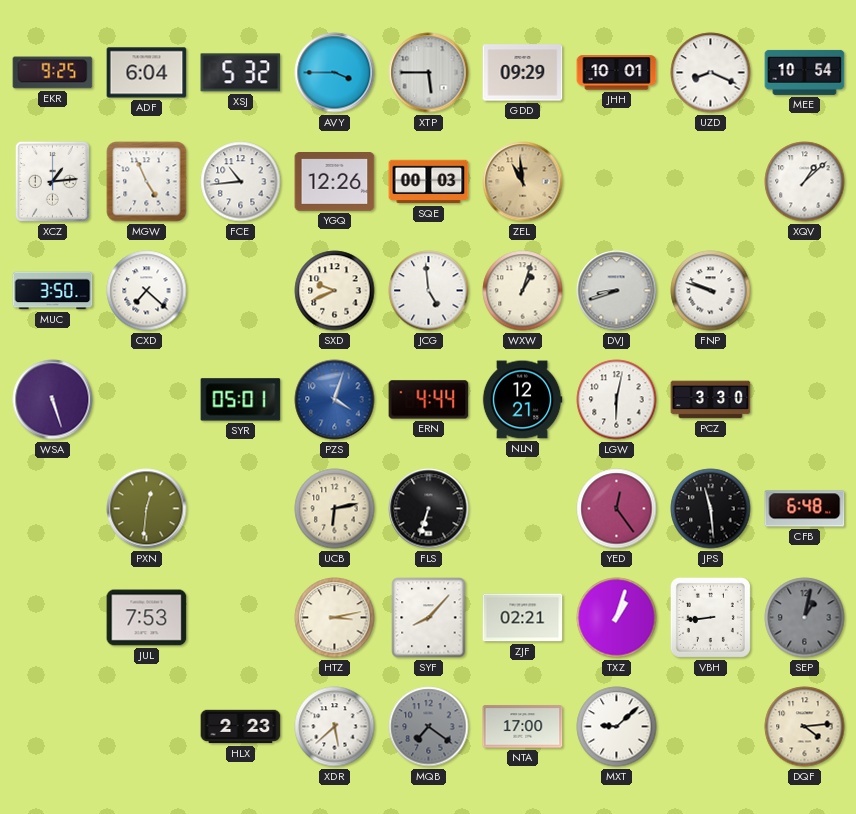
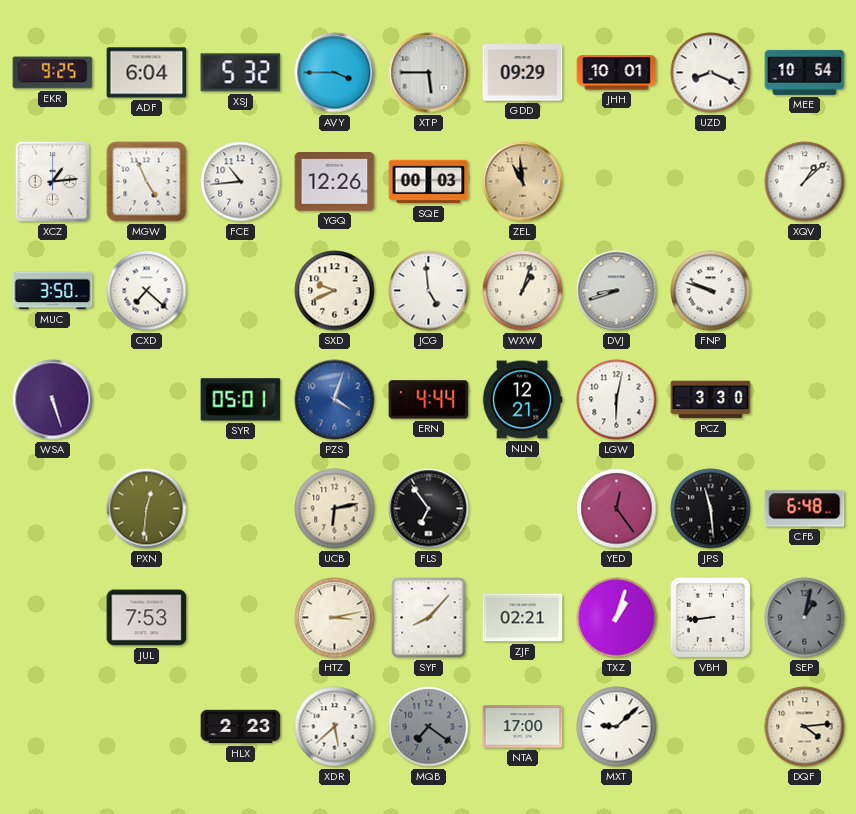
FLS: 6:33 -> 6:54
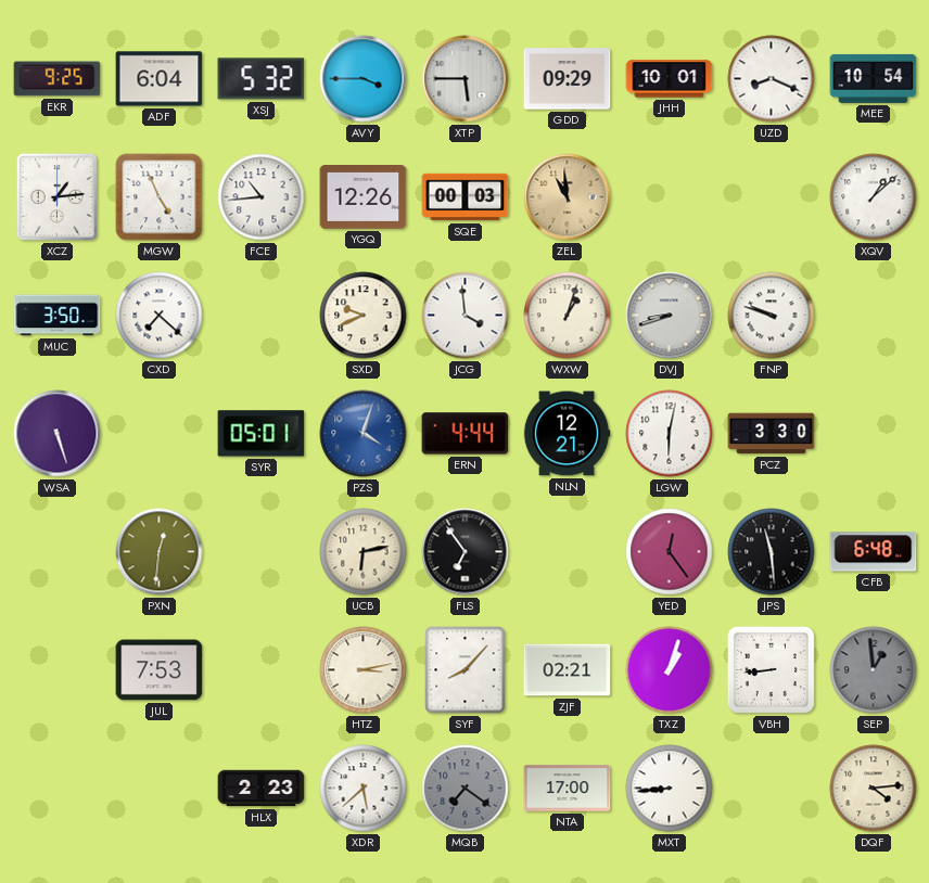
JCG: 4:59 -> 3:59
SEP: 1:02 -> 12:59
MXT: 9:08 -> 8:44
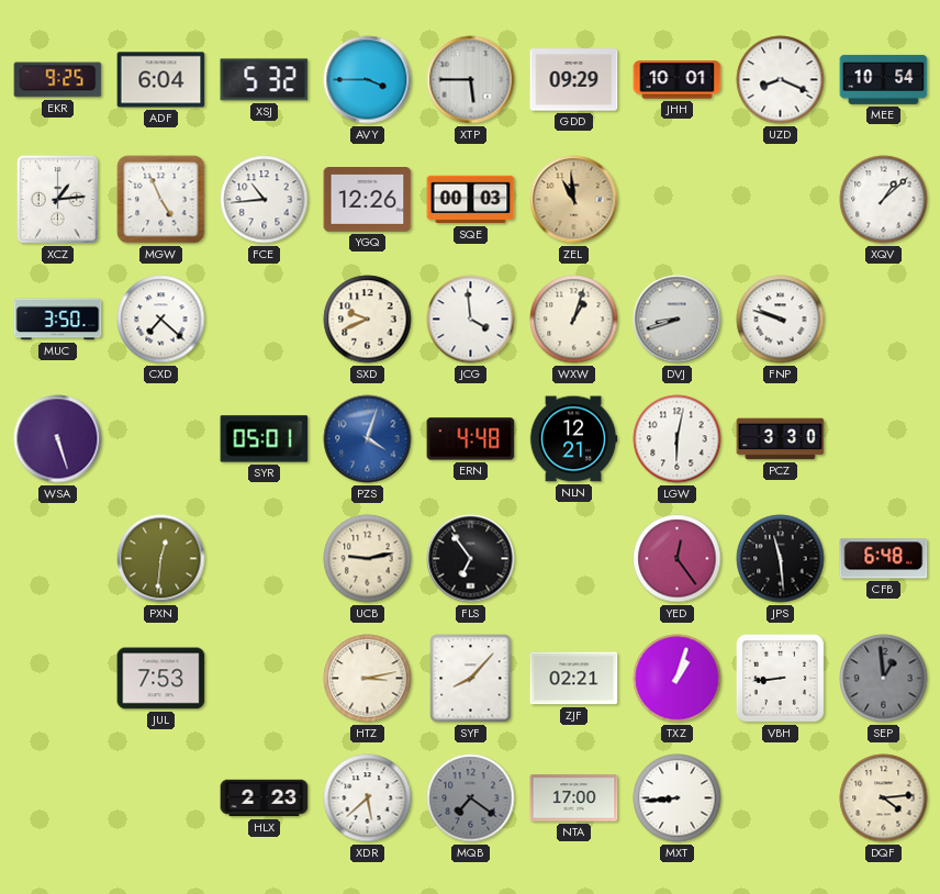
ERN: 4:44 -> 4:48
UCB: 6:13 -> 9:13
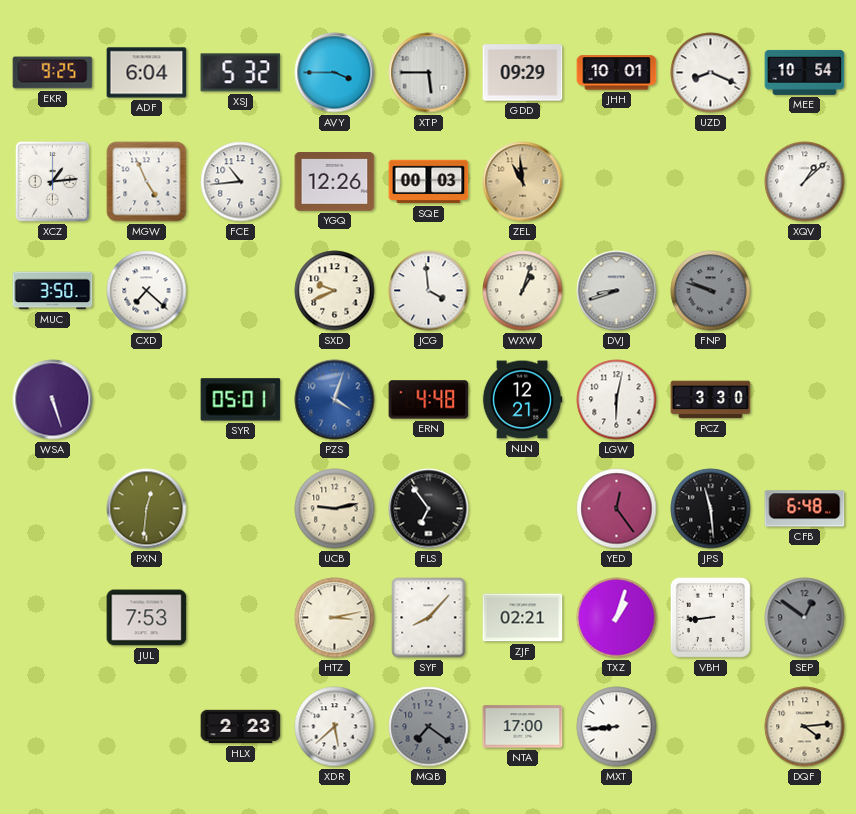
FNP dial: white -> grey
SEP: 12:59 -> 12:51
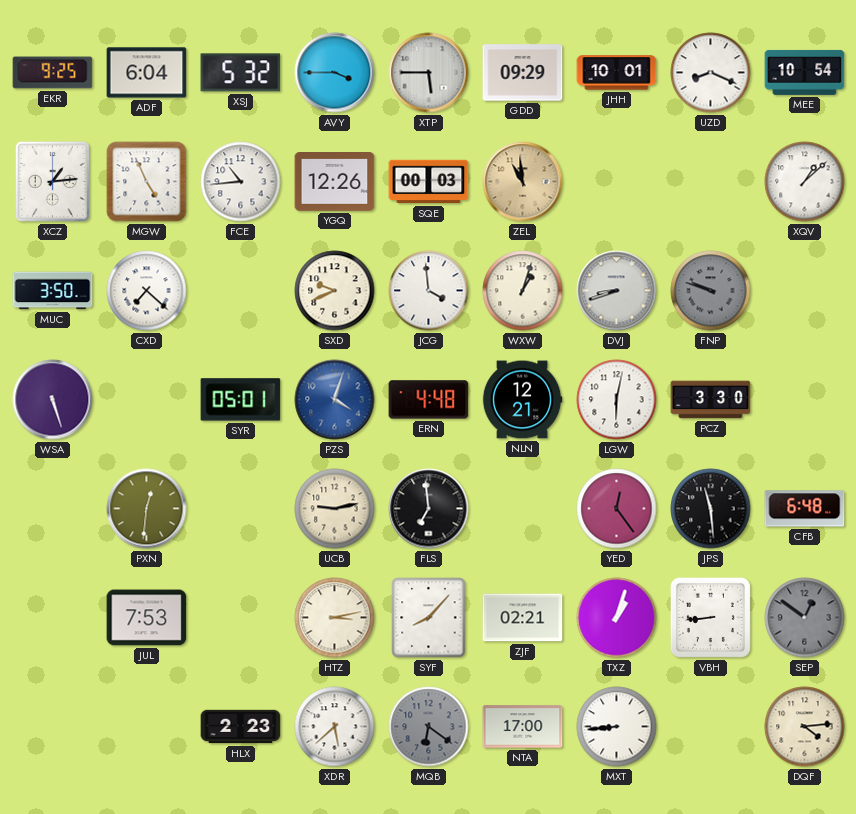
FLS: 6:54 -> 6:59
MQB: 7:21 -> 6:21
